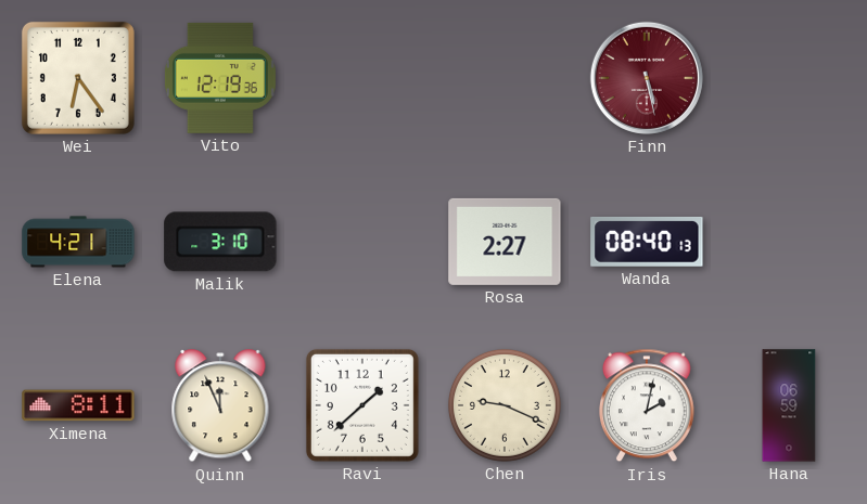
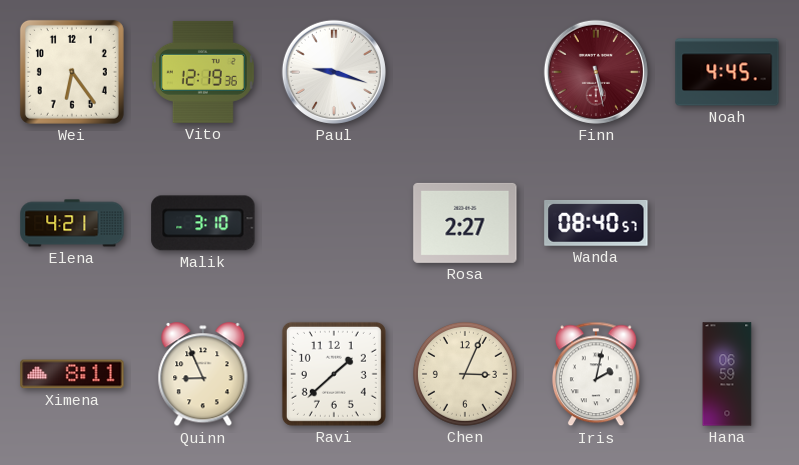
Paul: none -> 9:18
Noah: none -> 4:45
Wanda: 08:40:13 -> 08:40:57
Quinn: 11:56 -> 8:56
Chen: 9:19 -> 3:04
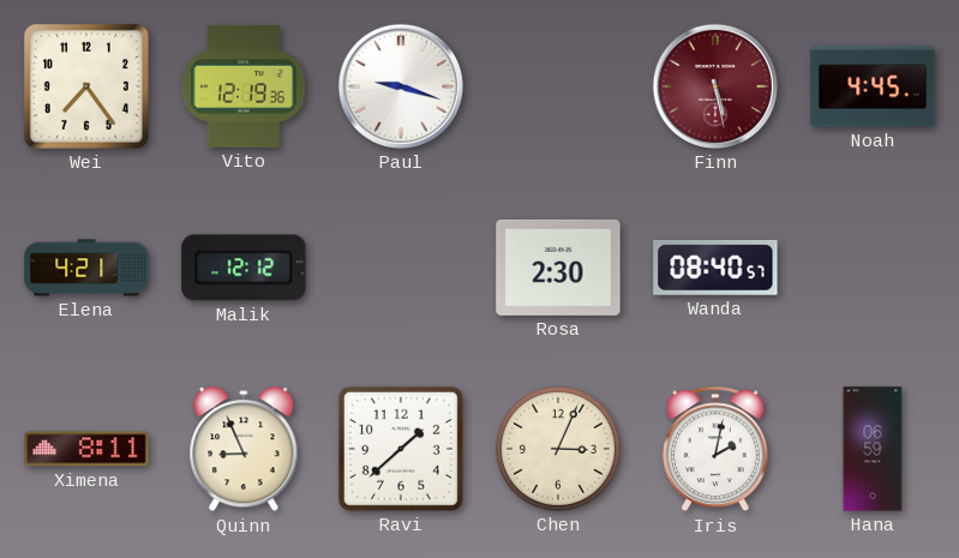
Wei: 6:24 -> 7:24
Malik: 3:10 -> 12:12
Rosa: 2:27 -> 2:30
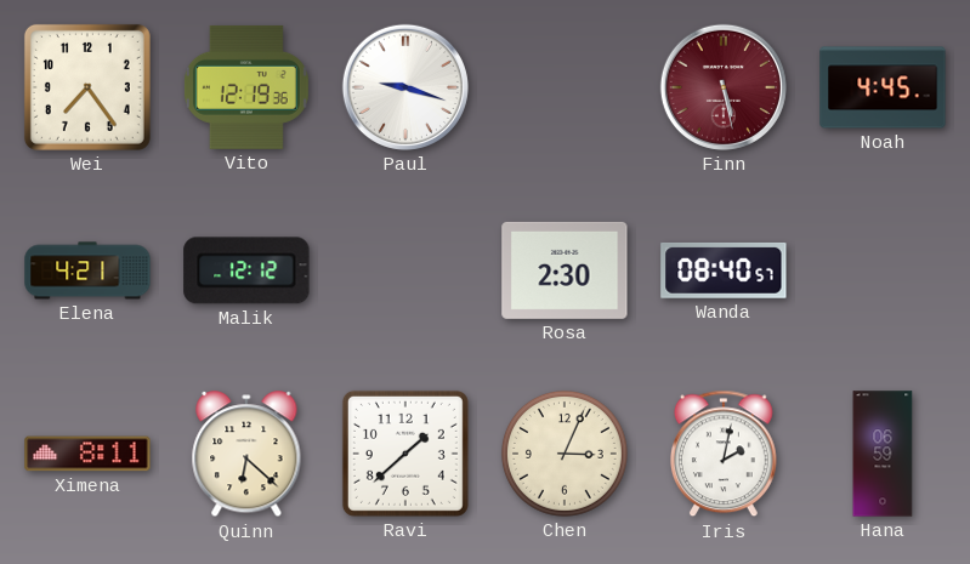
Quinn: 8:56 -> 6:22
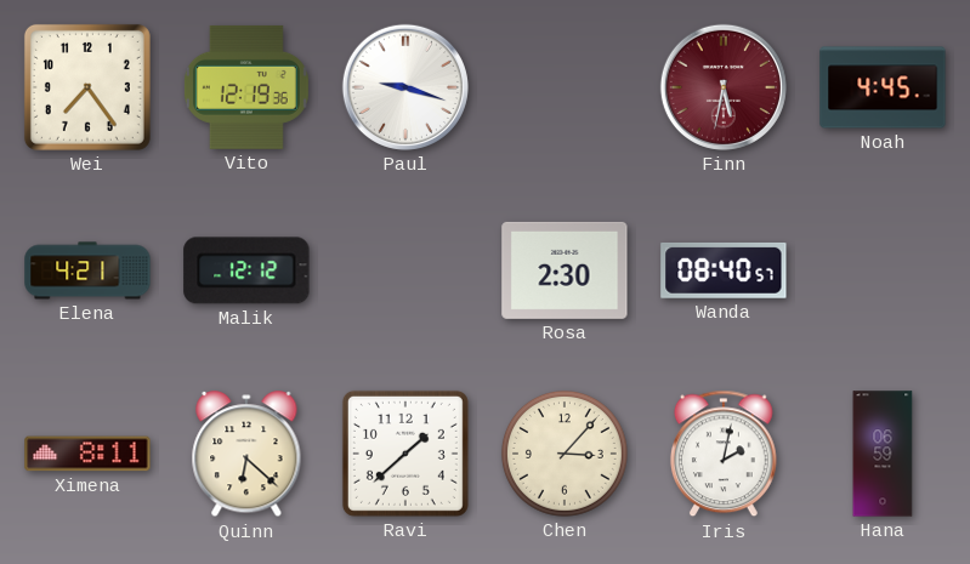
Finn: 5:28 -> 5:32
Chen: 3:04 -> 3:07
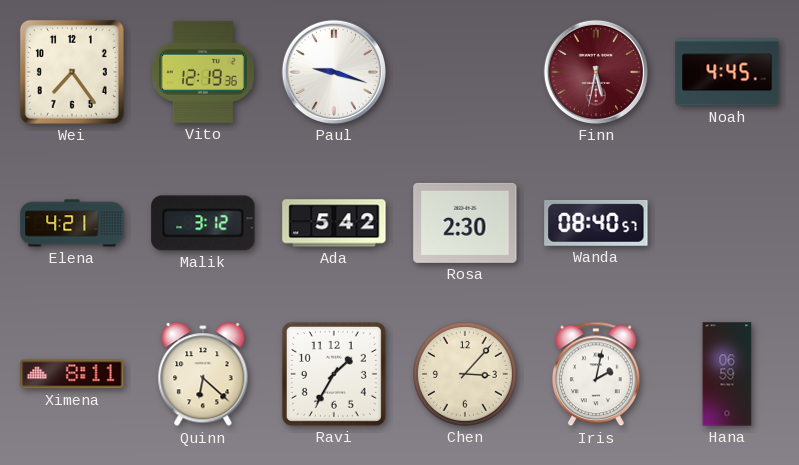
Malik: 12:12 -> 3:12
Ada: none -> 5:42
Ravi: 1:38 -> 1:35
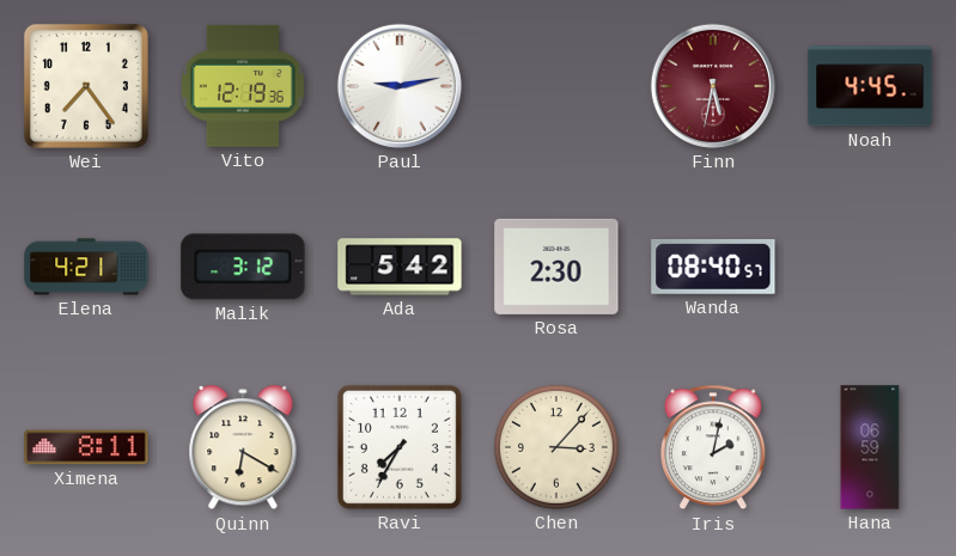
Paul: 9:18 -> 9:13
Quinn: 6:22 -> 6:20
Ravi: 1:35 -> 7:35
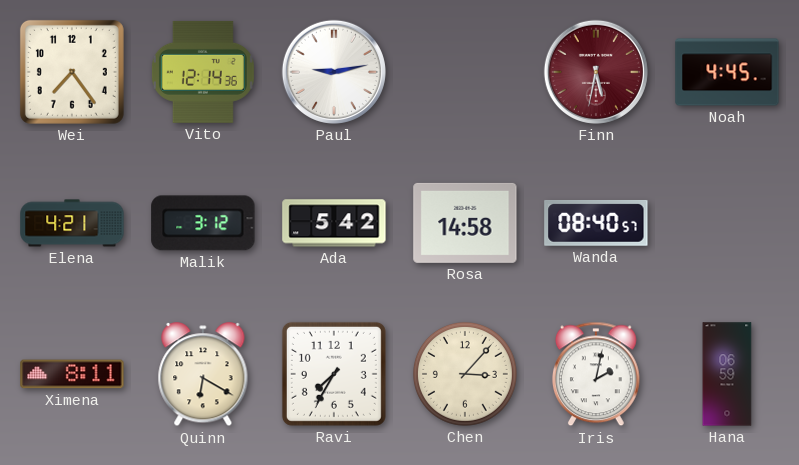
Vito: 12:19 -> 12:14
Rosa: 2:30 -> 14:58
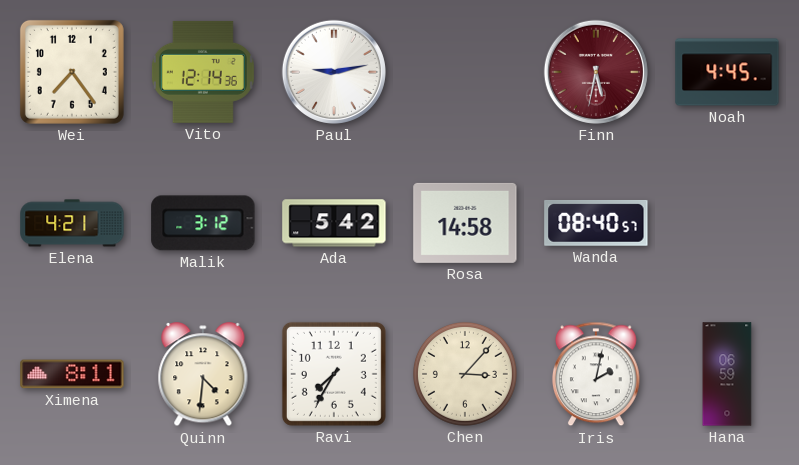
Quinn: 6:20 -> 4:31
